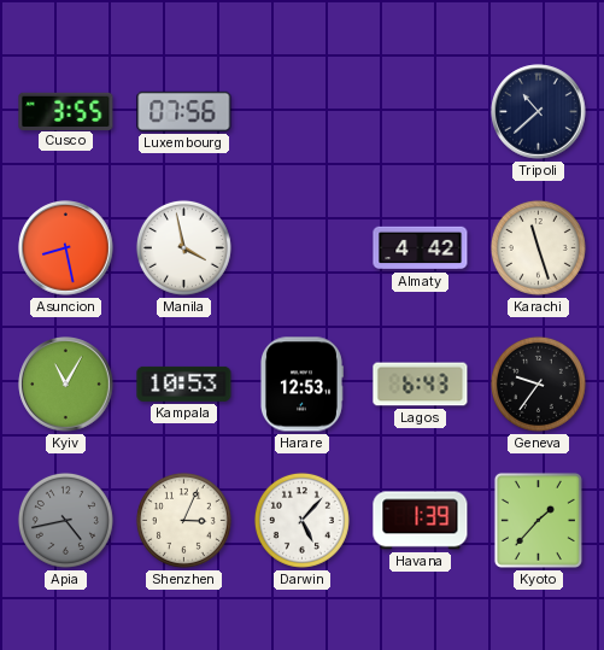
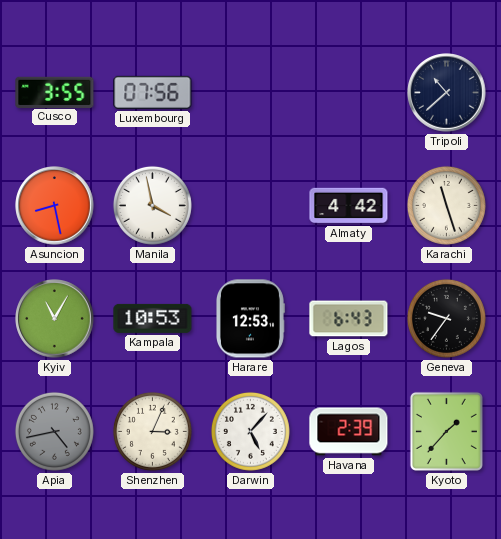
Havana: 1:39 -> 2:39
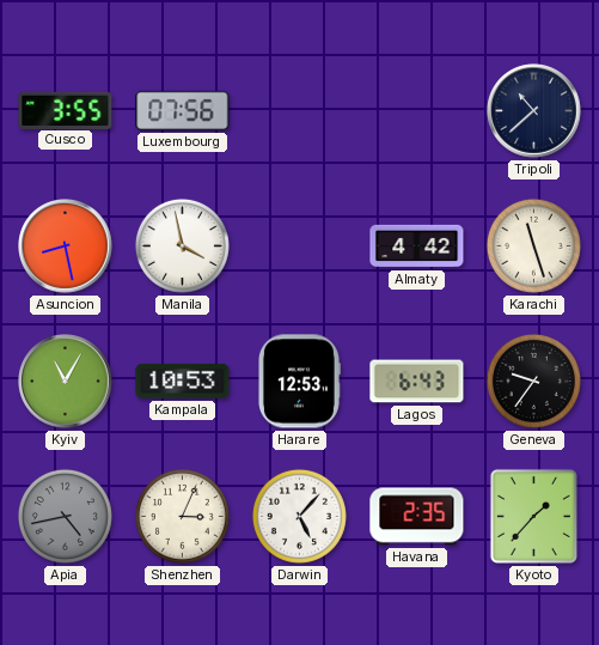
Havana: 2:39 -> 2:35
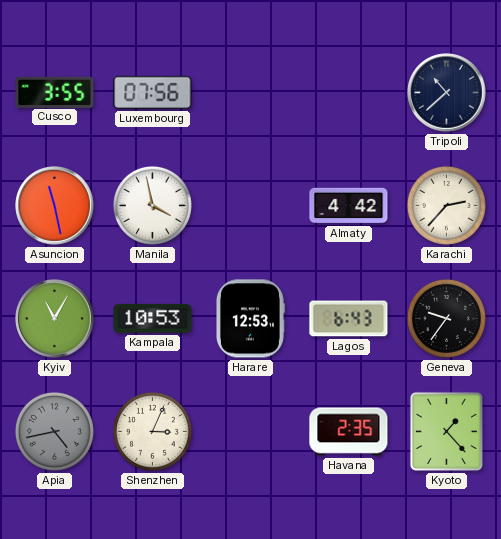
Asuncion: 8:28 -> 11:28
Karachi: 11:27 -> 2:37
Darwin: 5:07 -> none
Kyoto: 1:37 -> 1:23
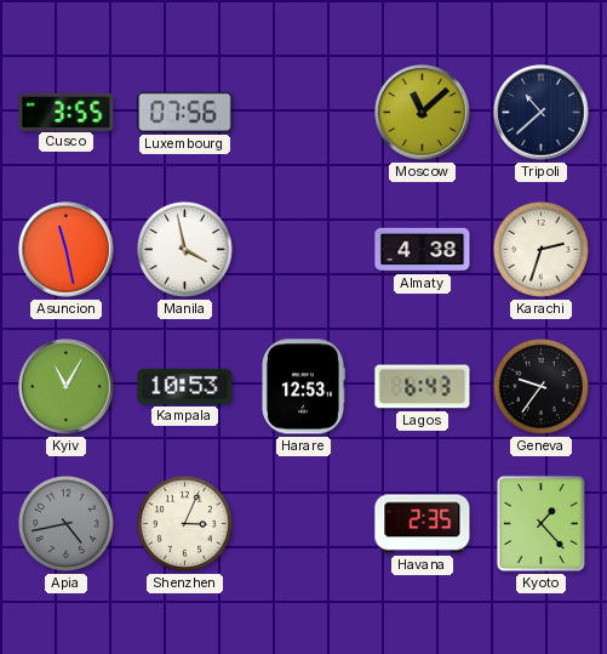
Moscow: none -> 11:08
Almaty: 4:42 -> 4:38
Karachi: 2:37 -> 2:33
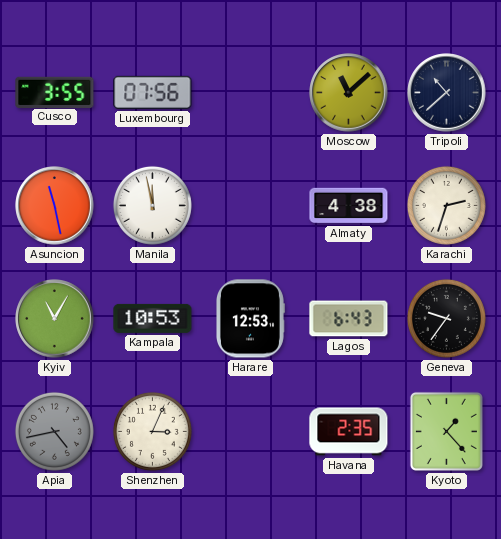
Manila: 3:58 -> 11:58
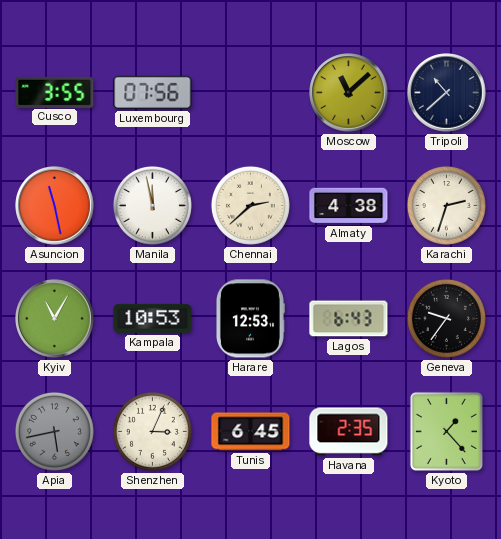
Chennai: none -> 2:38
Apia: 4:43 -> 5:43
Tunis: none -> 6:45
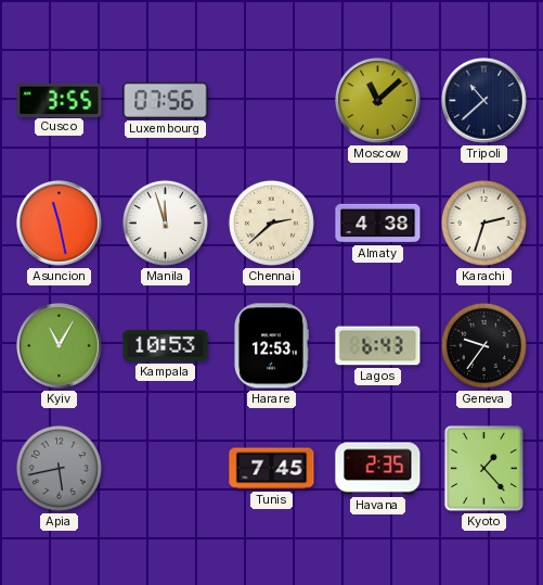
Manila: 11:58 -> 11:57
Shenzhen: 3:04 -> none
Tunis: 6:45 -> 7:45
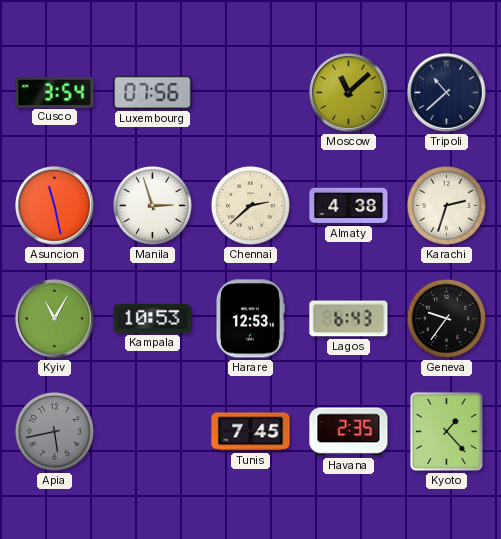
Cusco: 3:55 -> 3:54
Manila: 11:57 -> 2:57
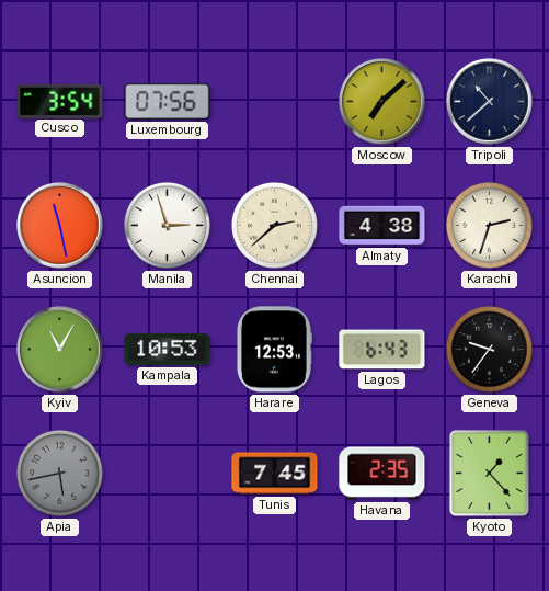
Moscow: 11:08 -> 7:08
